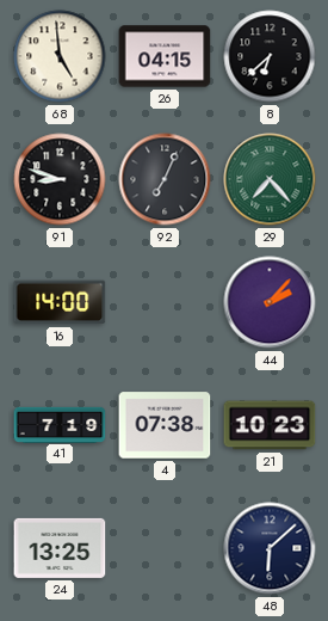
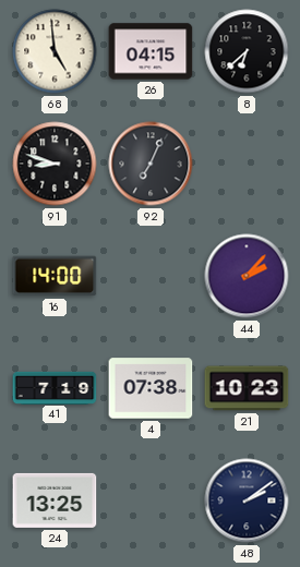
29: 7:23 -> none
48: 6:08 -> 2:09
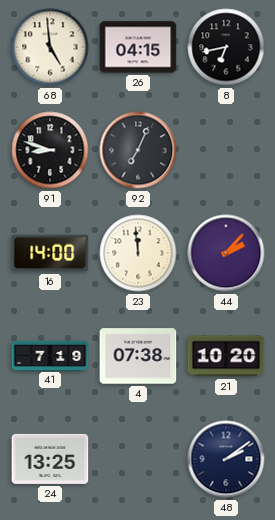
8: 6:38 -> 6:43
23: none -> 11:59
21: 10:23 -> 10:20
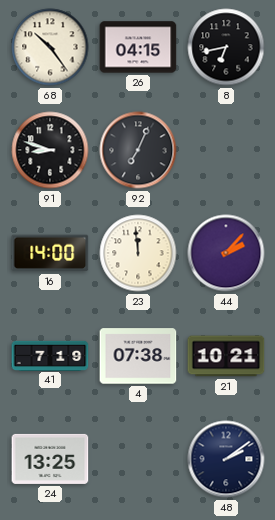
68: 4:59 -> 10:24
21: 10:20 -> 10:21
